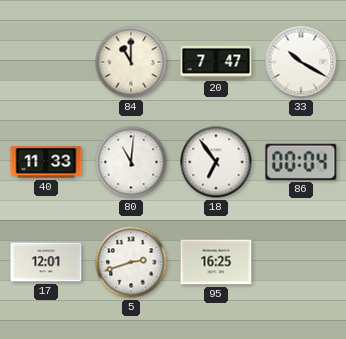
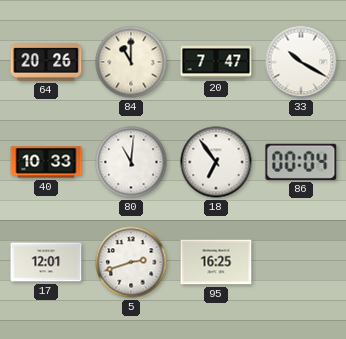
64: none -> 20:26
40: 11:33 -> 10:33
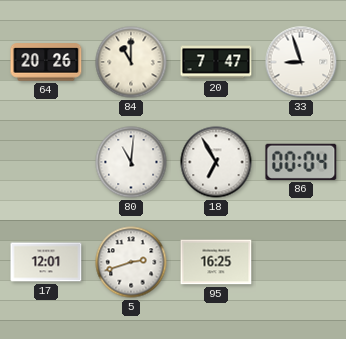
33: 10:20 -> 8:57
40: 10:33 -> none
18: 6:54 -> 6:55
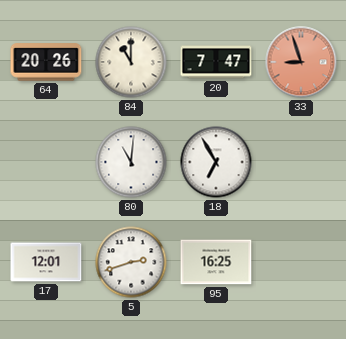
33 dial: white -> salmon
86: 00:04 -> none
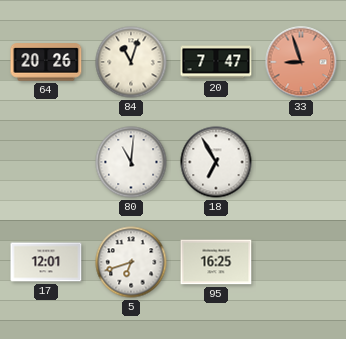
84: 11:00 -> 11:03
5: 2:42 -> 6:42
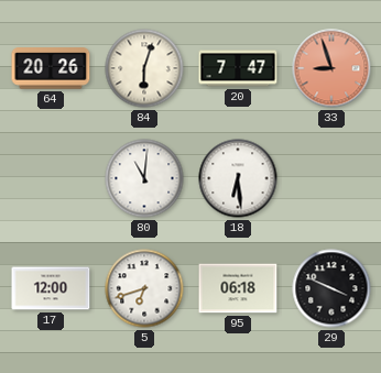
84: 11:03 -> 6:03
18: 6:55 -> 6:29
17: 12:01 -> 12:00
95: 16:25 -> 06:18
29: none -> 3:49
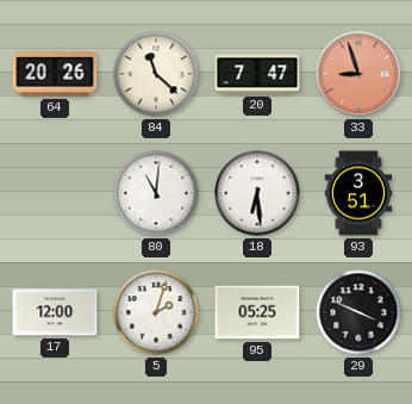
84: 6:03 -> 11:22
93: none -> 3:51
5: 6:42 -> 2:03
95: 06:18 -> 05:25
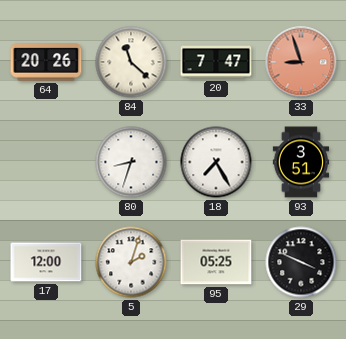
80: 11:01 -> 8:33
18: 6:29 -> 7:25
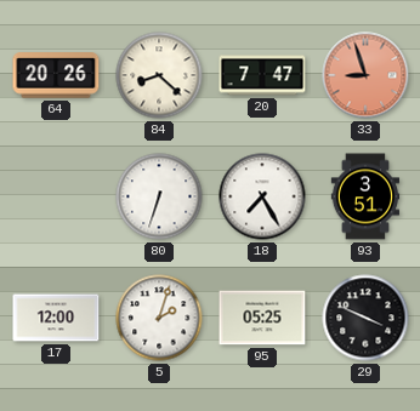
84: 11:22 -> 8:22
80: 8:33 -> 6:33
